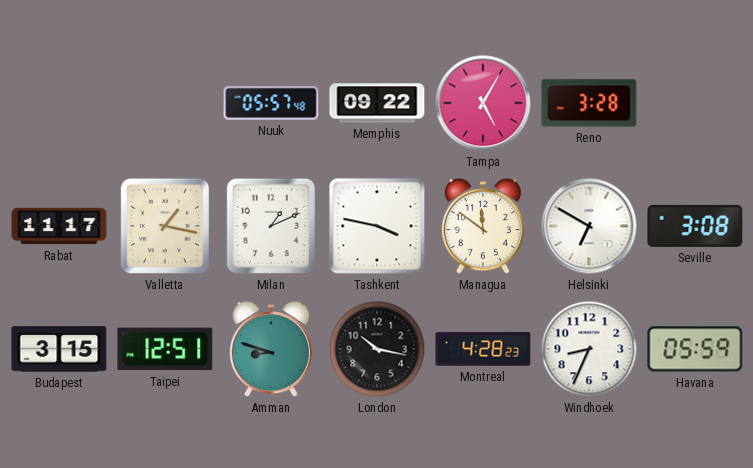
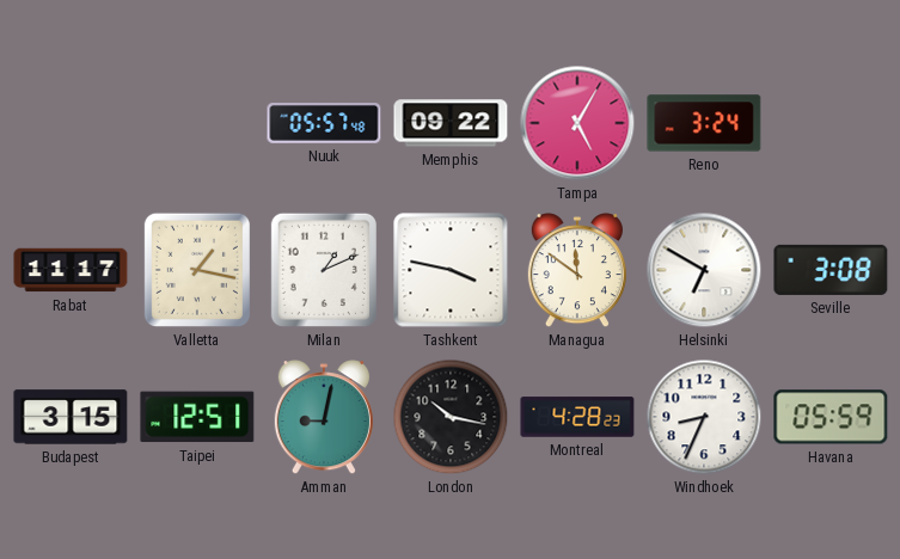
Reno: 3:28 -> 3:24
Amman: 8:48 -> 9:02
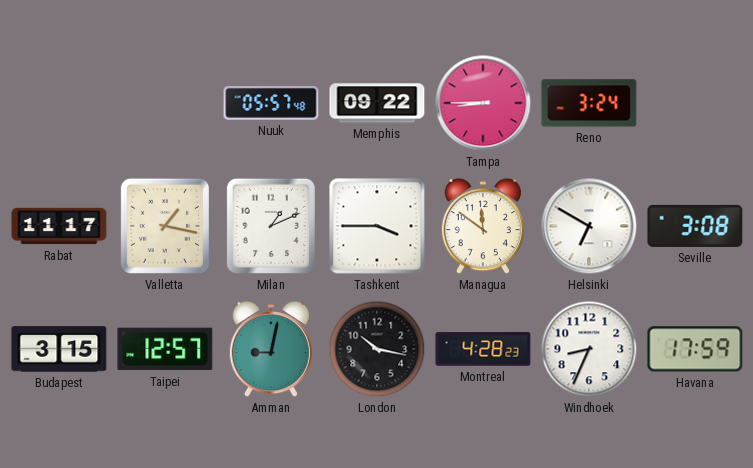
Tampa: 5:05 -> 8:45
Tashkent: 3:47 -> 3:45
Taipei: 12:51 -> 12:57
Havana: 05:59 -> 17:59
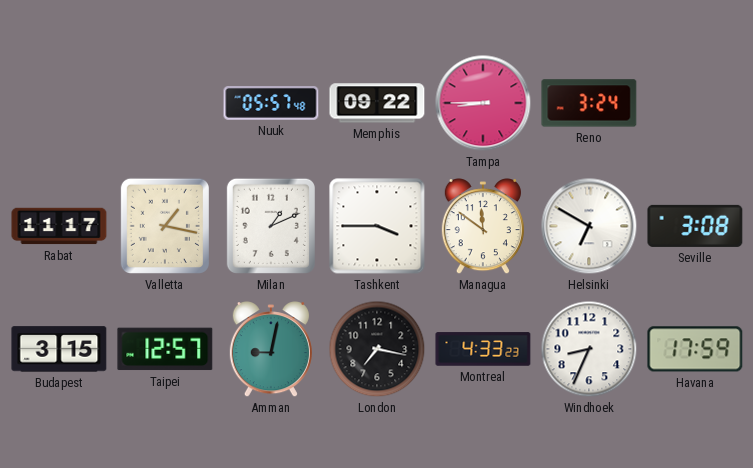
London: 10:17 -> 7:17
Montreal: 4:28 -> 4:33
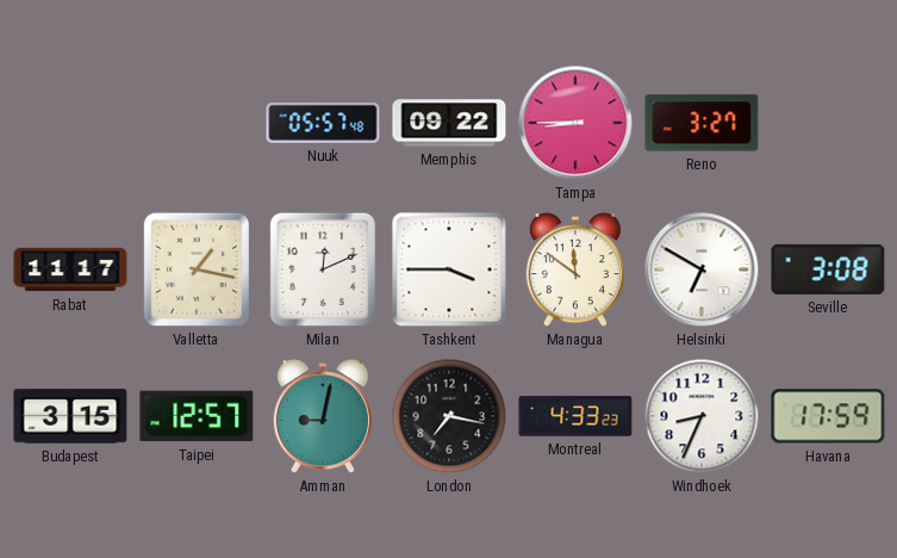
Reno: 3:24 -> 3:27
Milan: 1:11 -> 12:11
